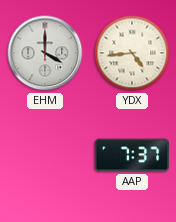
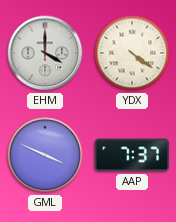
YDX: 4:44 -> 4:21
GML: none -> 3:49
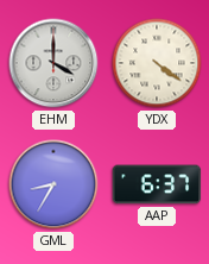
GML: 3:49 -> 8:35
AAP: 7:37 -> 6:37
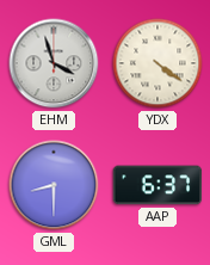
EHM: 4:00 -> 3:57
GML: 8:35 -> 8:30
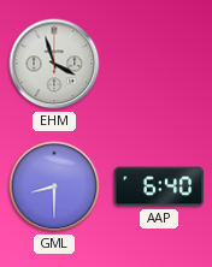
YDX: 4:21 -> none
AAP: 6:37 -> 6:40
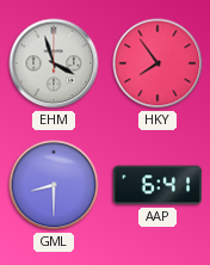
HKY: none -> 7:54
AAP: 6:40 -> 6:41
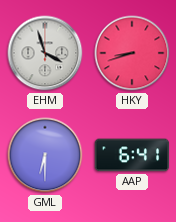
HKY: 7:54 -> 8:42
GML: 8:30 -> 6:30
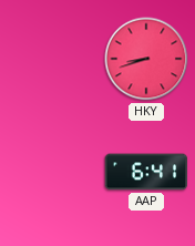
EHM: 3:57 -> none
GML: 6:30 -> none
